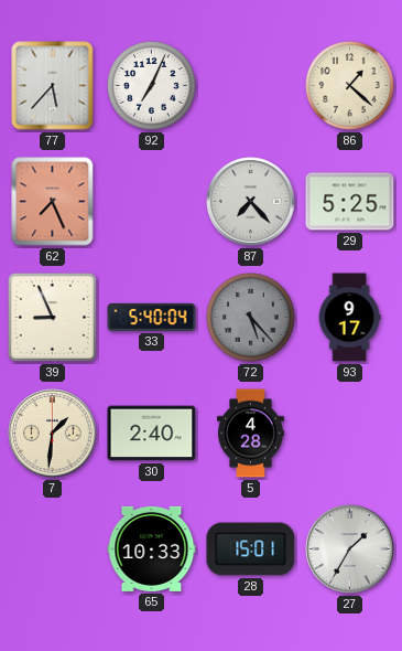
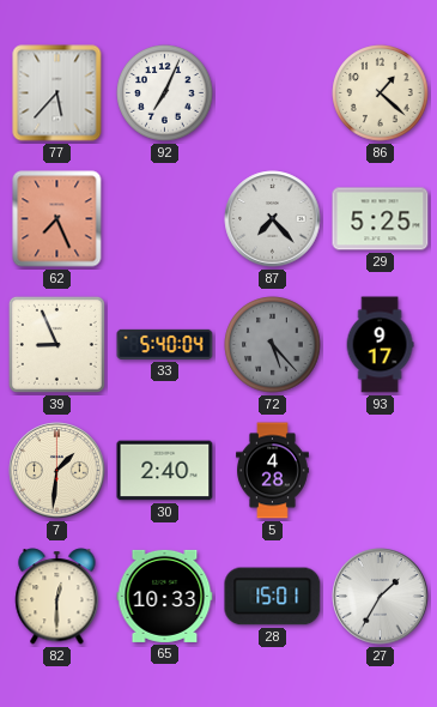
82: none -> 12:30
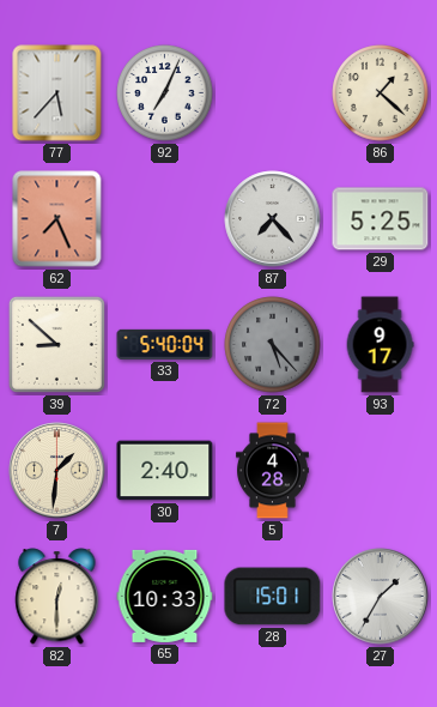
39: 8:56 -> 8:52
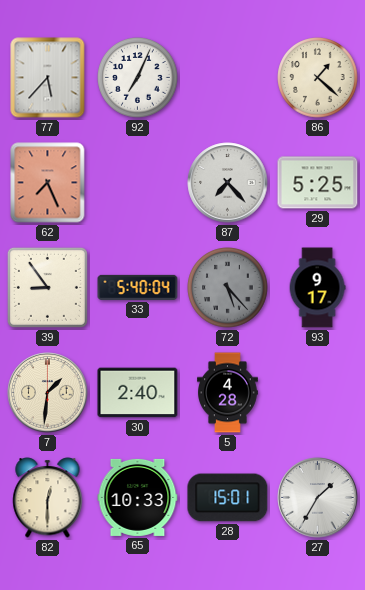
39: 8:52 -> 8:54
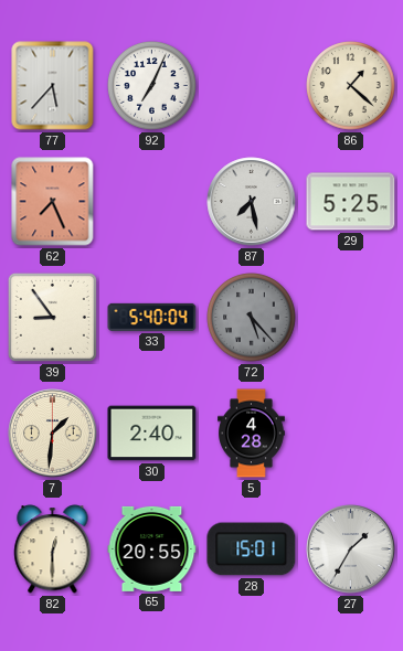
87: 7:23 -> 7:28
93: 9:17 -> none
65: 10:33 -> 20:55
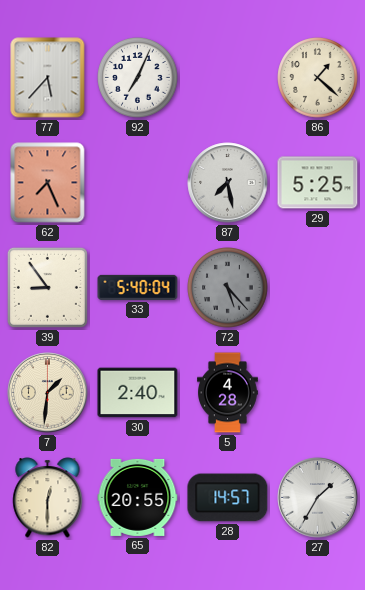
28: 15:01 -> 14:57
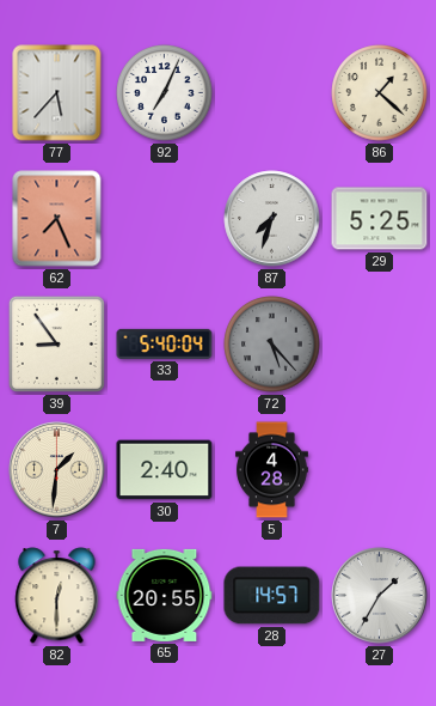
87: 7:28 -> 7:33
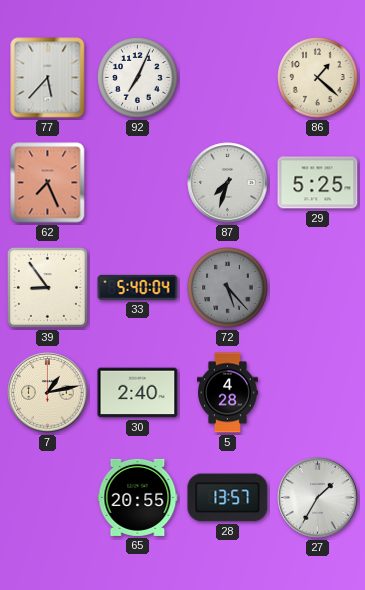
7: 1:31 -> 1:13
82: 12:30 -> none
28: 14:57 -> 13:57
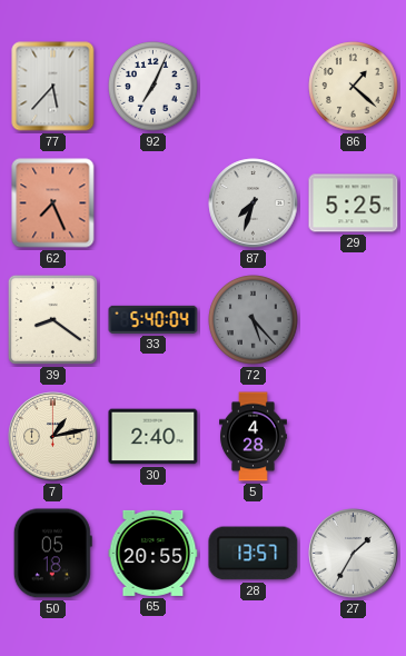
39: 8:54 -> 8:21
50: none -> 05:18
